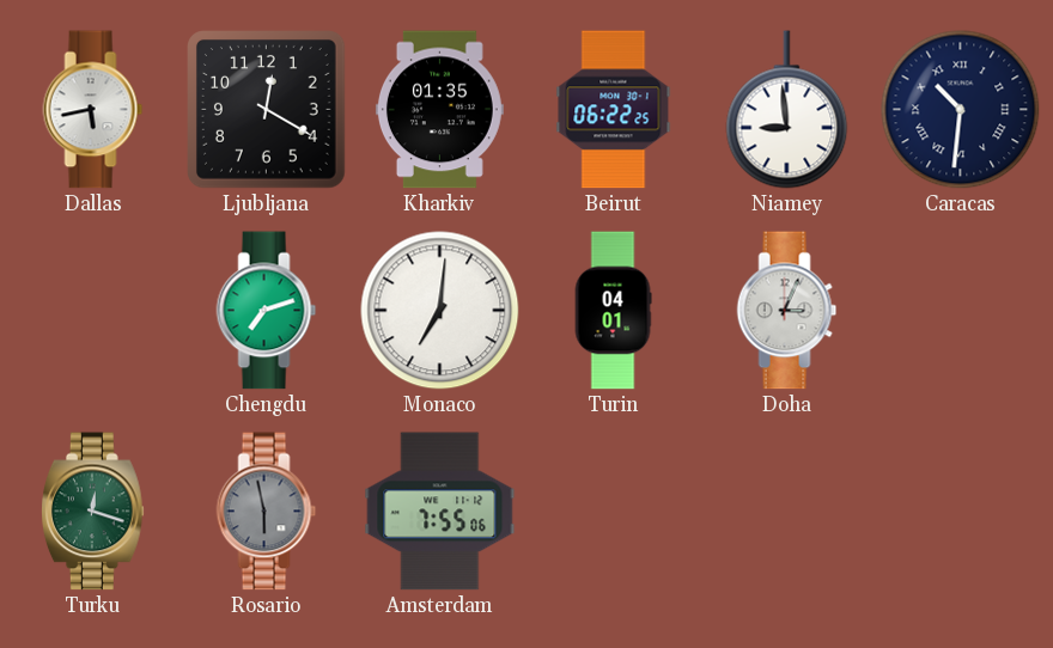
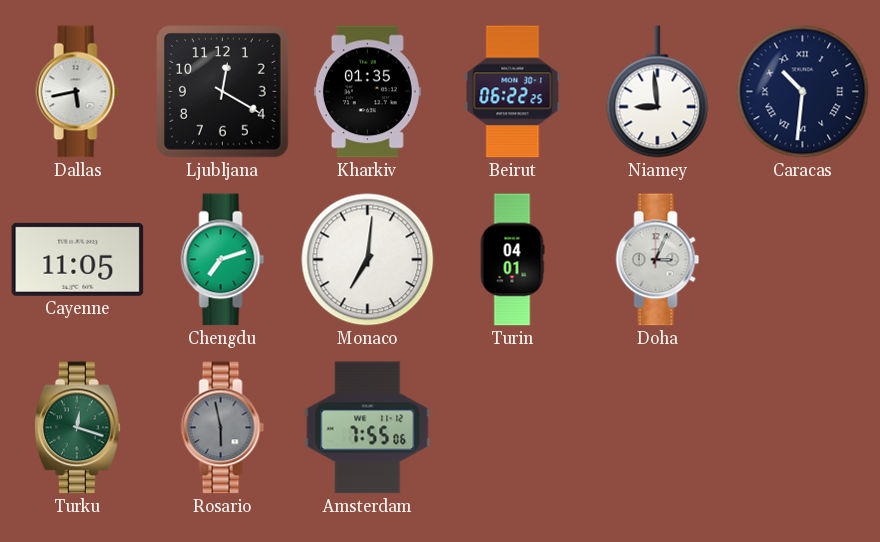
Cayenne: none -> 11:05
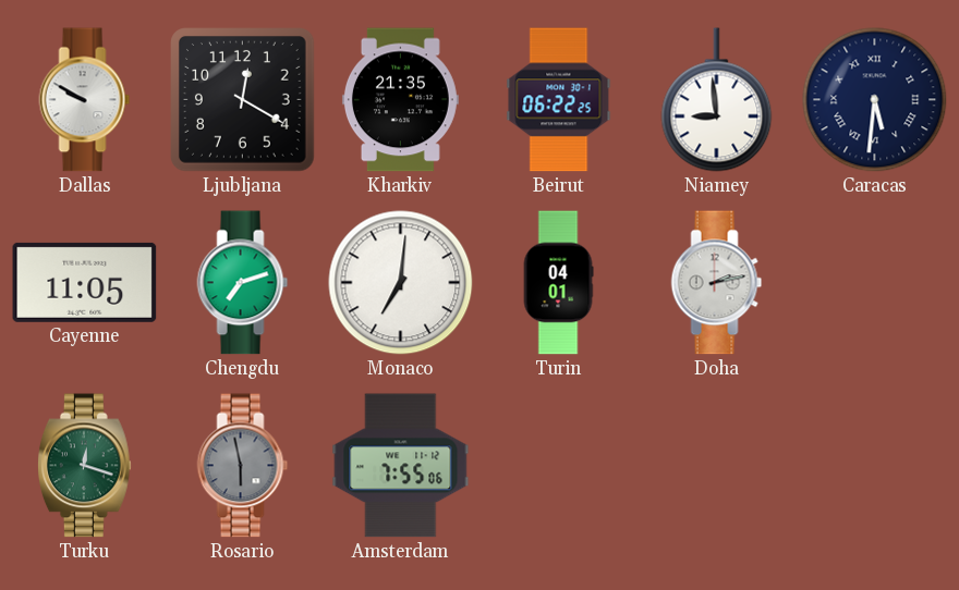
Dallas: 5:43 -> 9:50
Kharkiv: 01:35 -> 21:35
Caracas: 10:31 -> 5:31
Doha: 3:04 -> 2:13
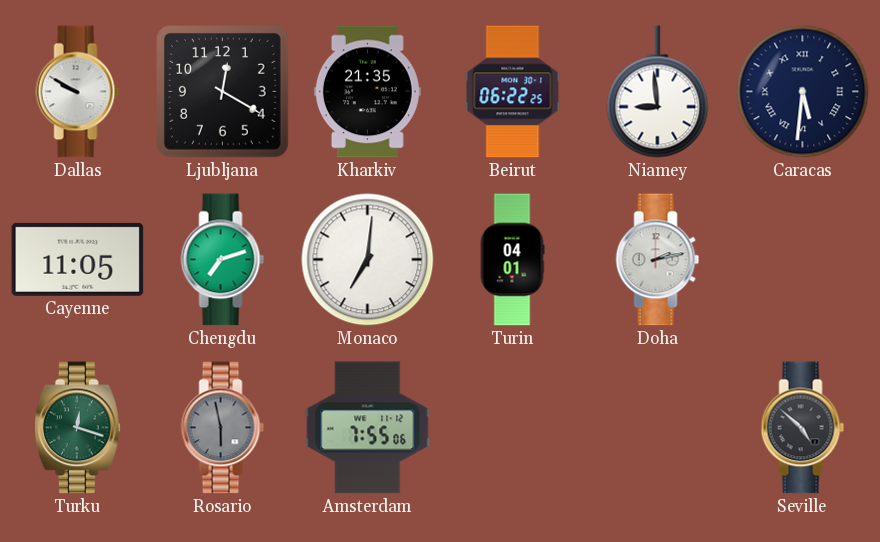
Seville: none -> 4:52
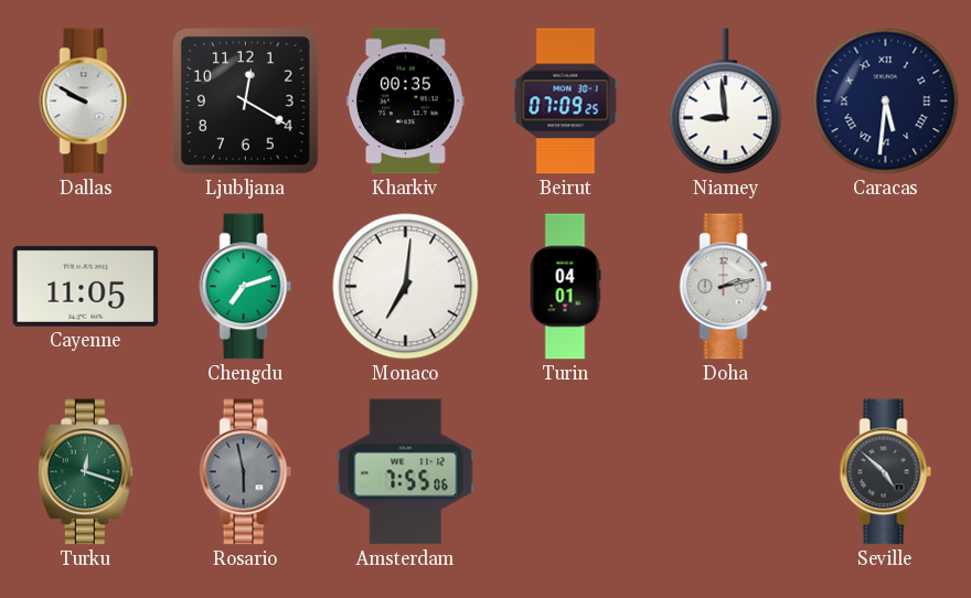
Kharkiv: 21:35 -> 00:35
Beirut: 06:22 -> 07:09
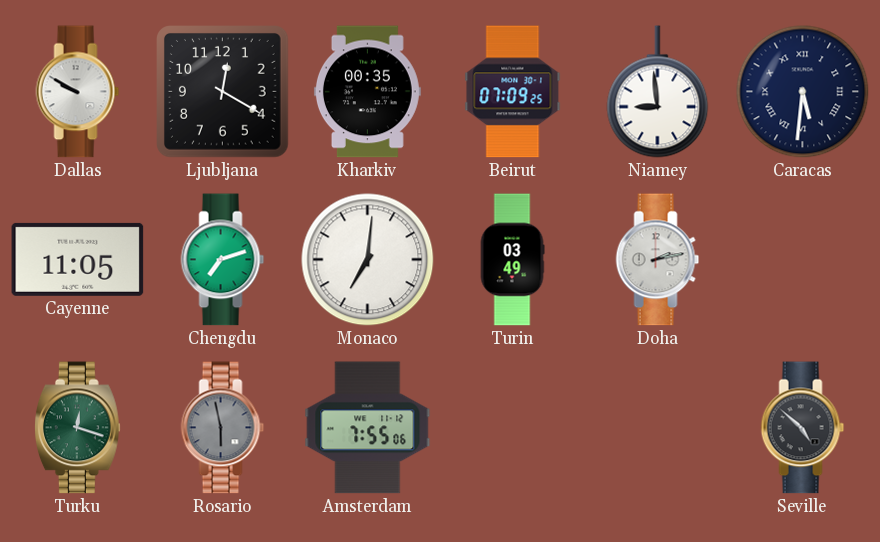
Turin: 04:01 -> 03:49
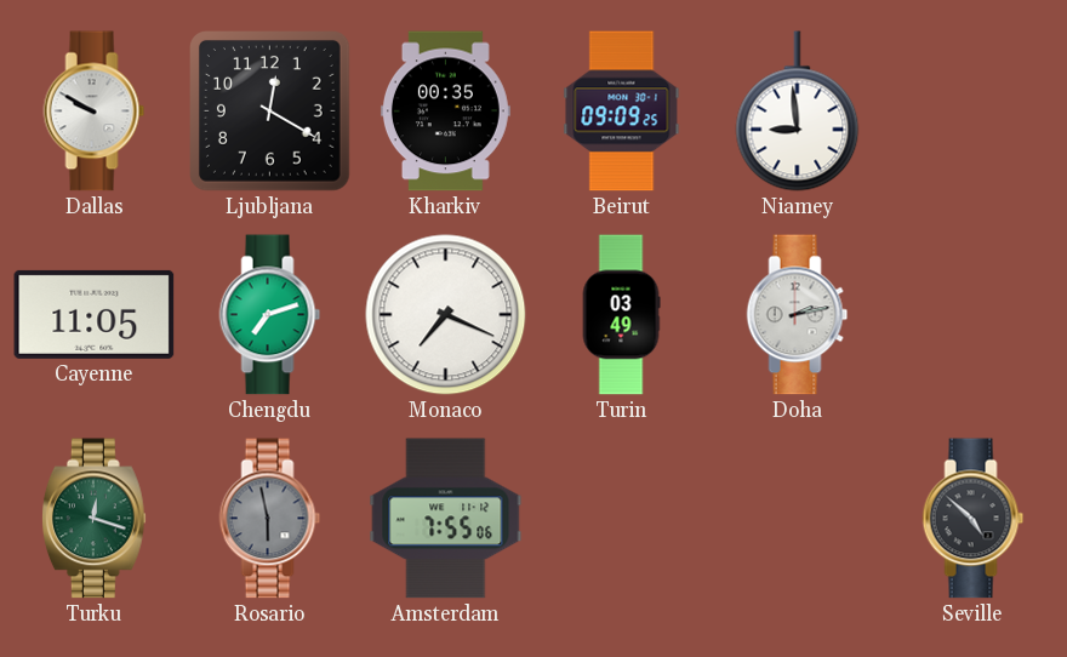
Beirut: 07:09 -> 09:09
Caracas: 5:31 -> none
Monaco: 7:01 -> 7:19
